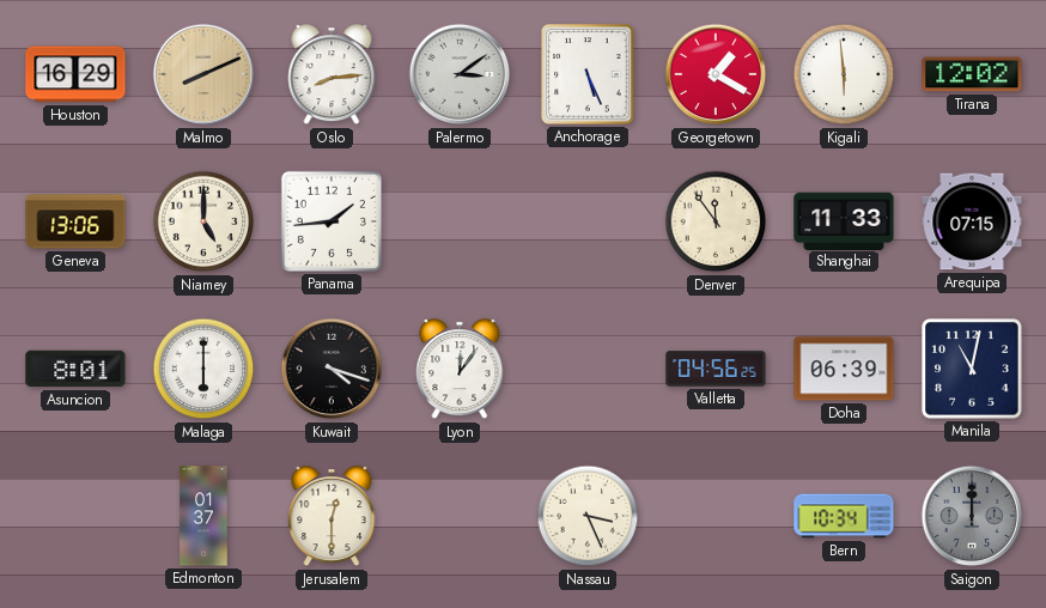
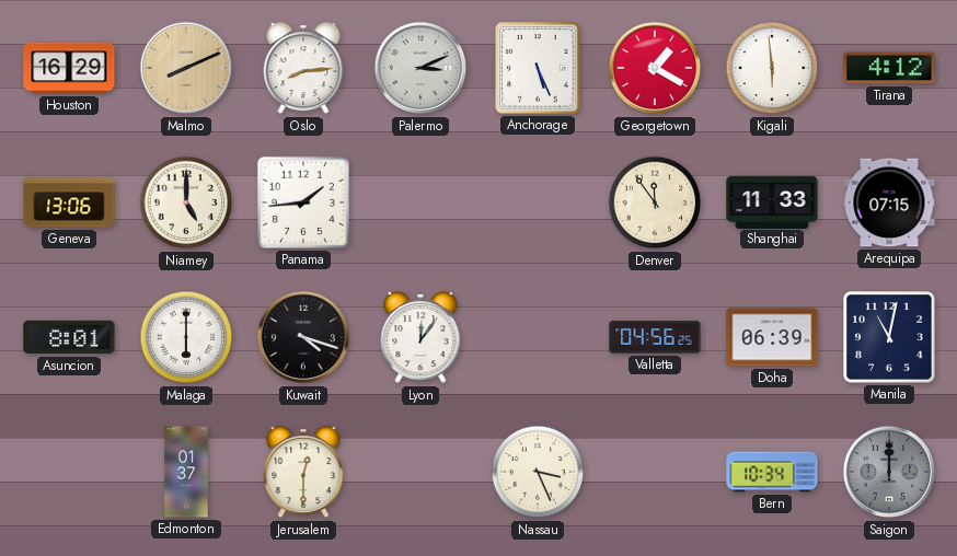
Palermo: 3:09 -> 3:11
Tirana: 12:02 -> 4:12
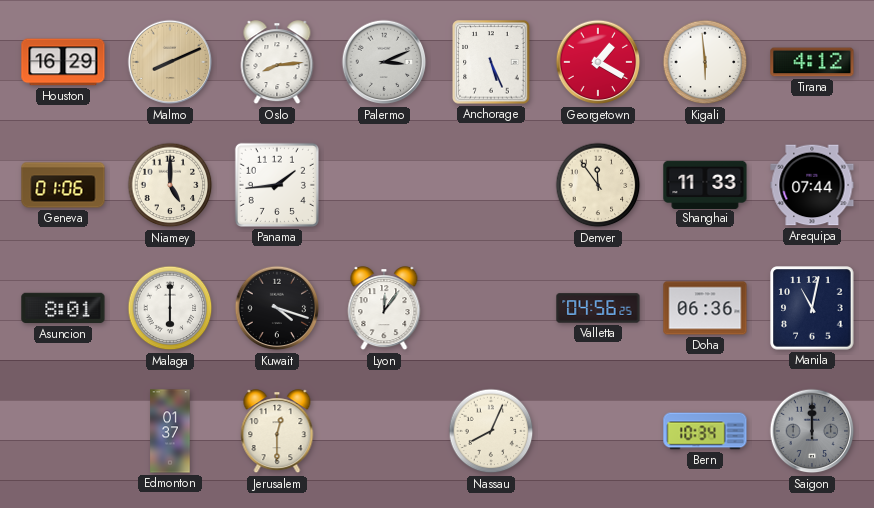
Geneva: 13:06 -> 01:06
Arequipa: 07:15 -> 07:44
Doha: 06:39 -> 06:36
Nassau: 3:26 -> 8:04
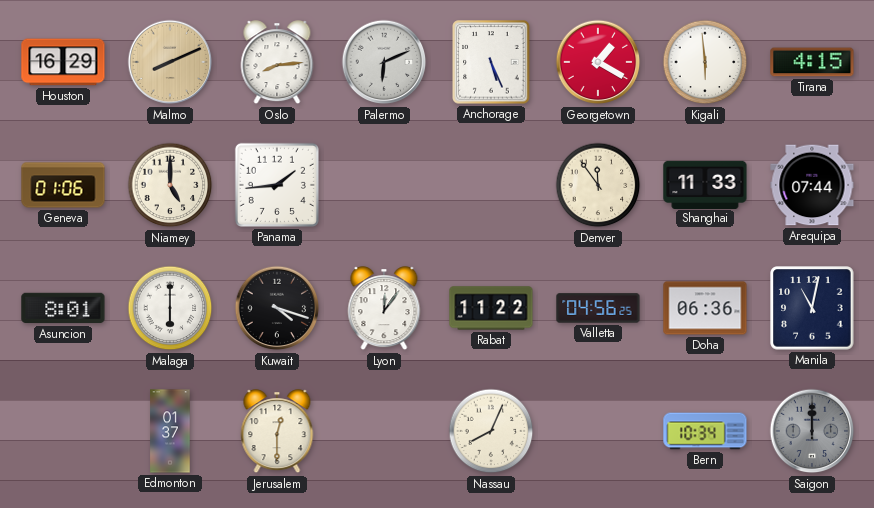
Palermo: 3:11 -> 6:11
Tirana: 4:12 -> 4:15
Rabat: none -> 11:22
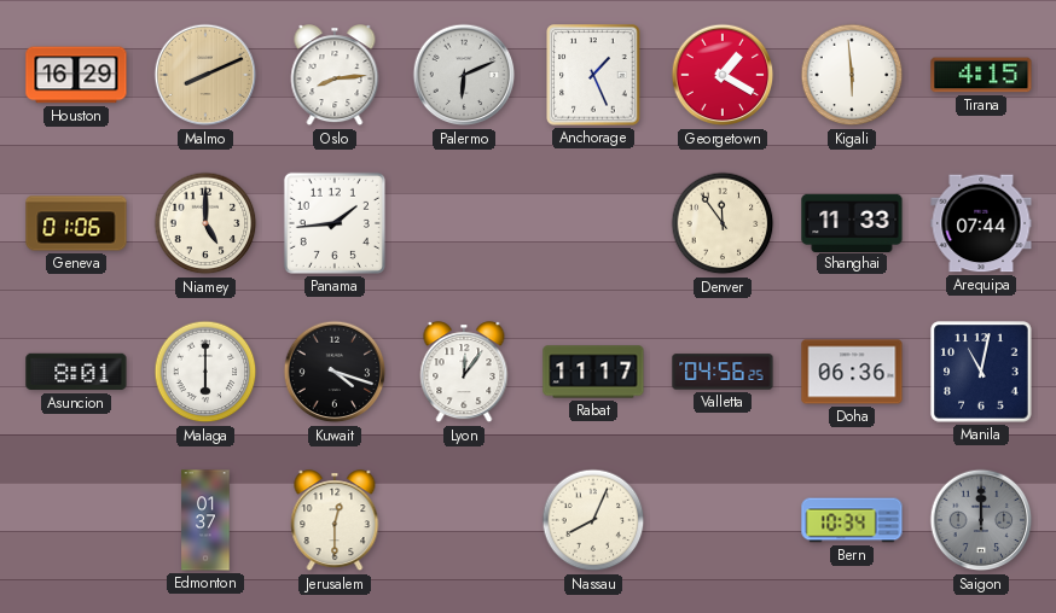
Anchorage: 5:26 -> 1:26
Rabat: 11:22 -> 11:17
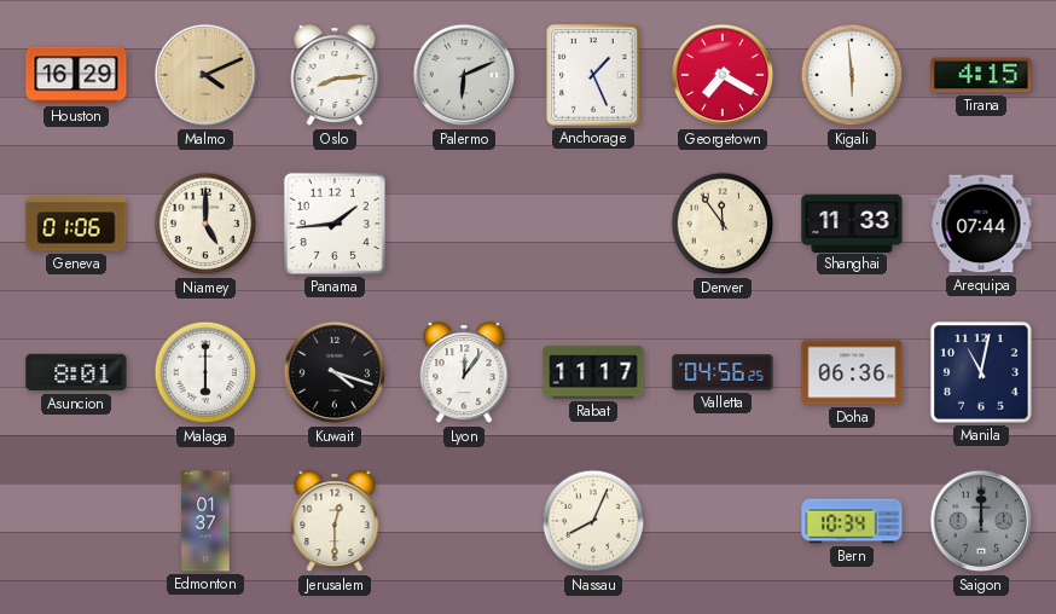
Malmo: 8:11 -> 4:11
Georgetown: 1:20 -> 7:20
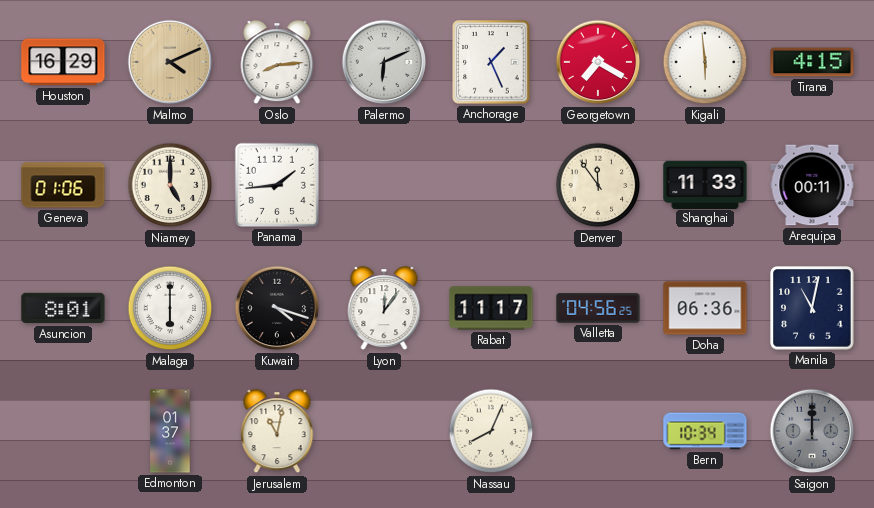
Arequipa: 07:44 -> 00:11
Jerusalem: 12:30 -> 11:02
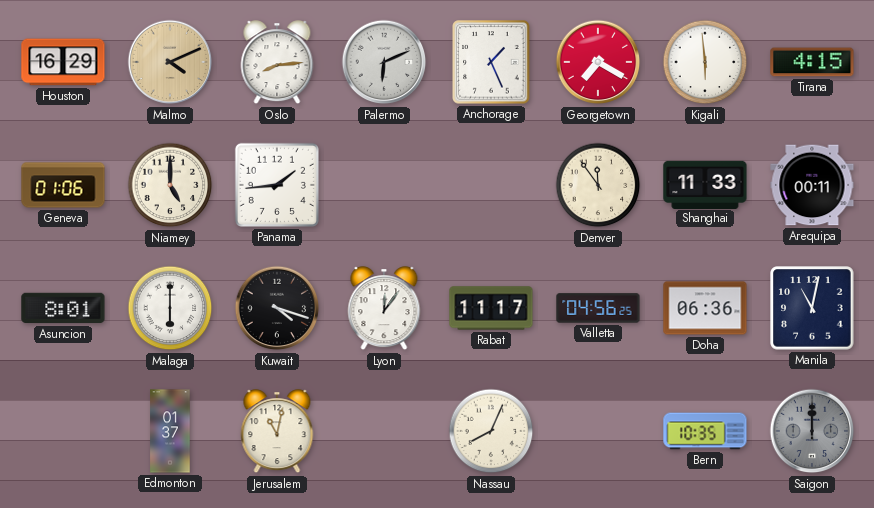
Bern: 10:34 -> 10:35
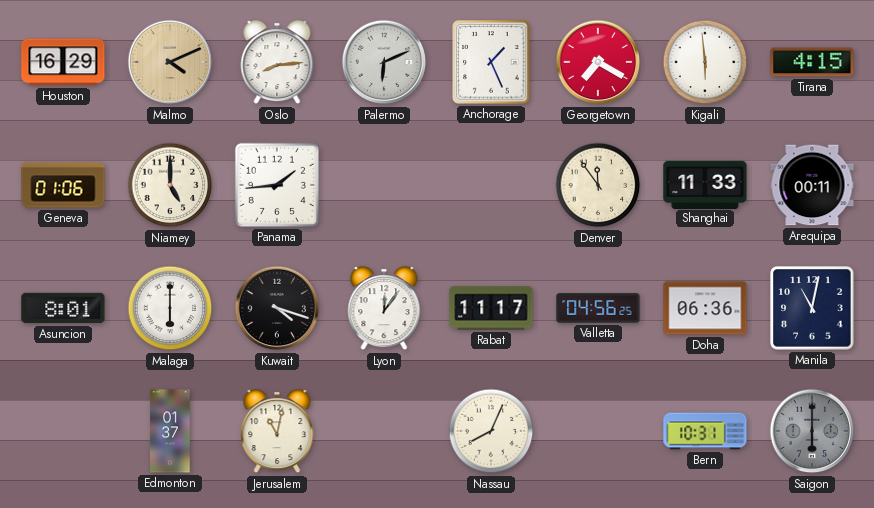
Bern: 10:35 -> 10:31
Saigon: 12:00 -> 6:00
